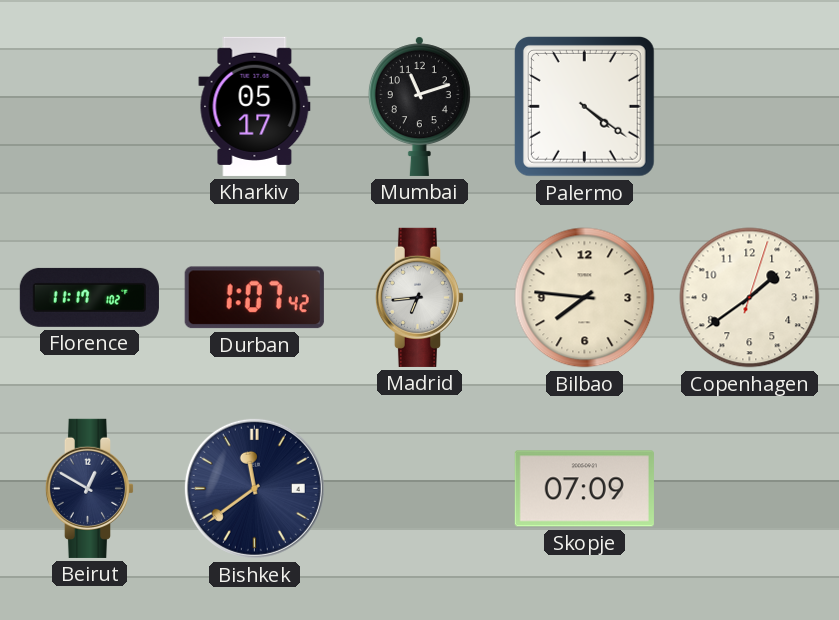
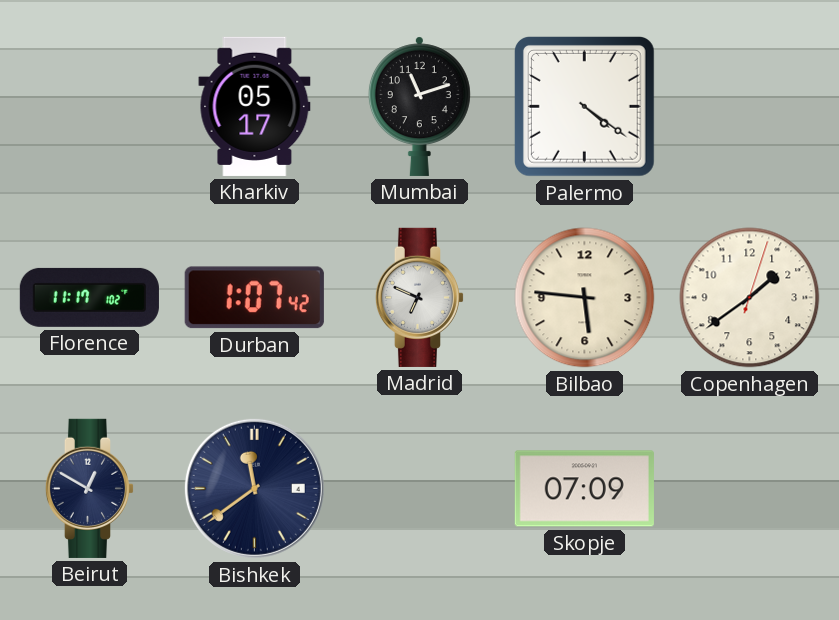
Madrid: 6:44 -> 6:49
Bilbao: 7:46 -> 5:46
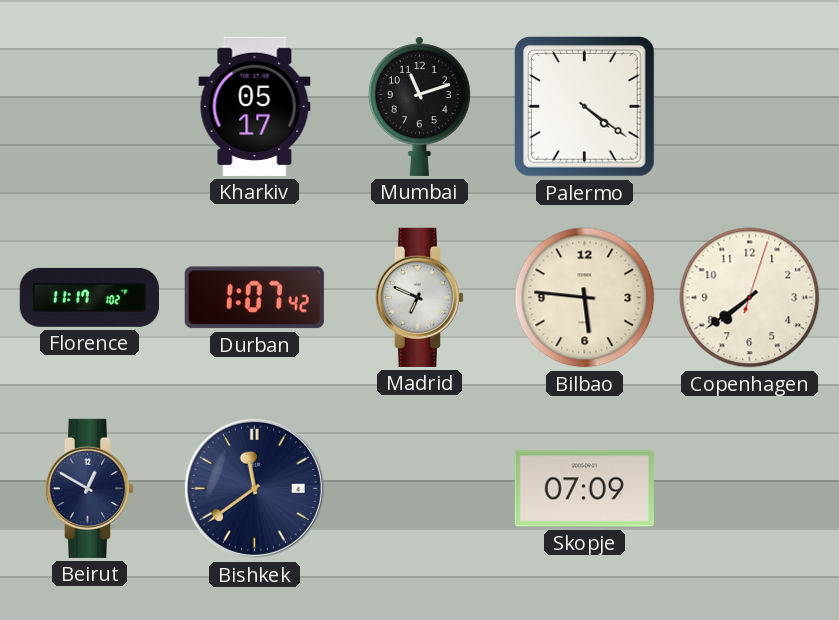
Copenhagen: 1:39 -> 7:39
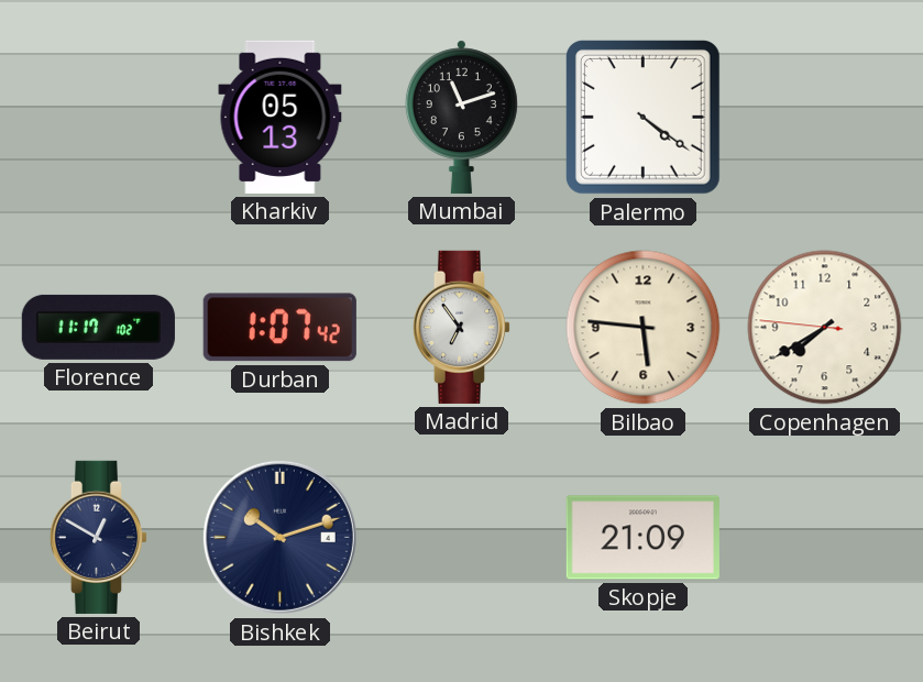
Kharkiv: 05:17 -> 05:13
Madrid: 6:49 -> 6:54
Copenhagen: 7:39:03 -> 7:39:46
Bishkek: 11:39 -> 10:12
Skopje: 07:09 -> 21:09
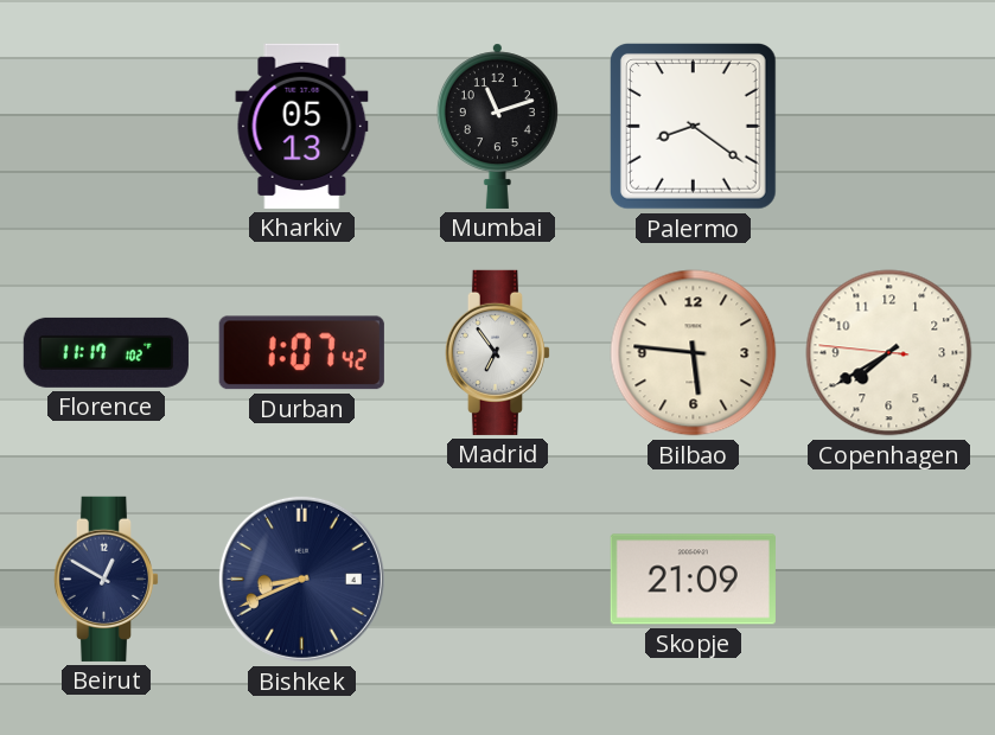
Palermo: 4:21 -> 8:21
Bishkek: 10:12 -> 8:41
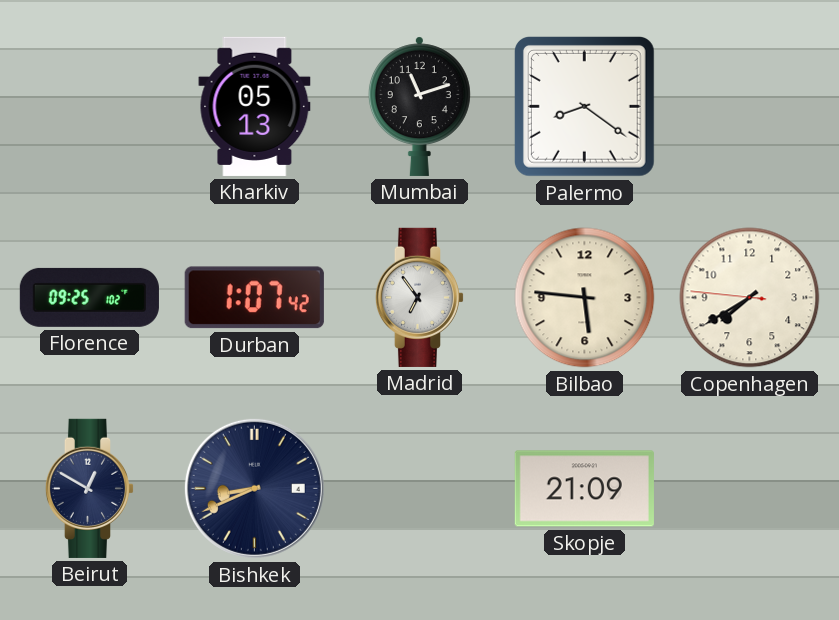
Florence: 11:17 -> 09:25
